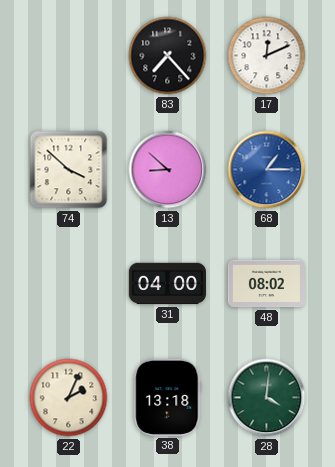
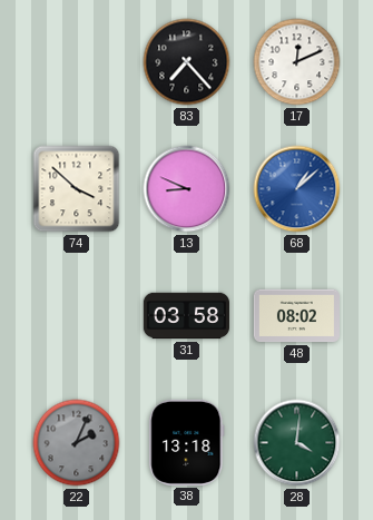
13: 8:52 -> 8:49
68: 1:15 -> 1:08
31: 04:00 -> 03:58
22 dial: cream -> grey
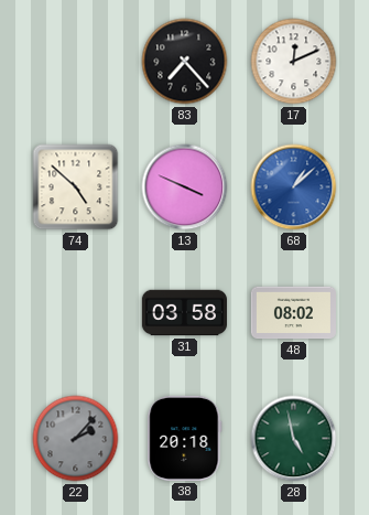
74: 3:52 -> 4:52
13: 8:49 -> 3:49
22: 2:04 -> 2:07
38: 13:18 -> 20:18
28: 4:01 -> 4:58
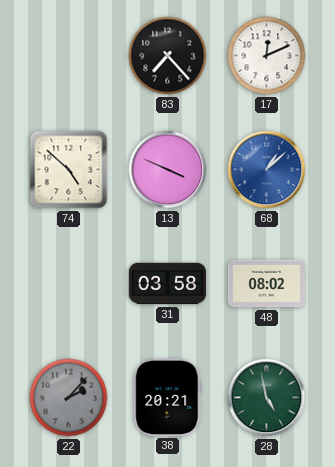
38: 20:18 -> 20:21
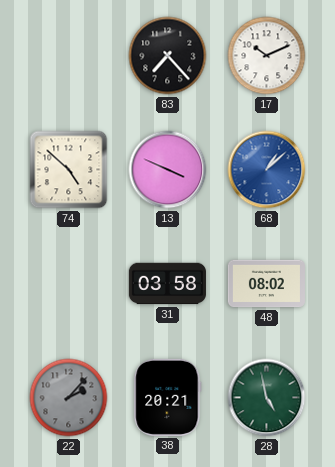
17: 12:11 -> 10:11
